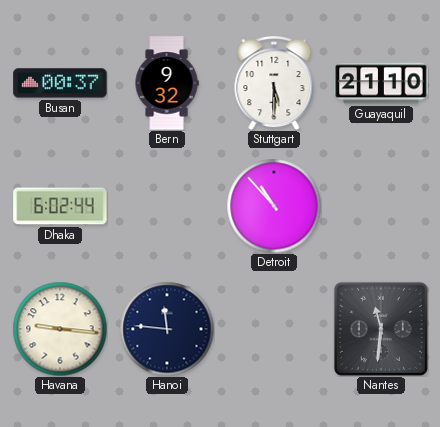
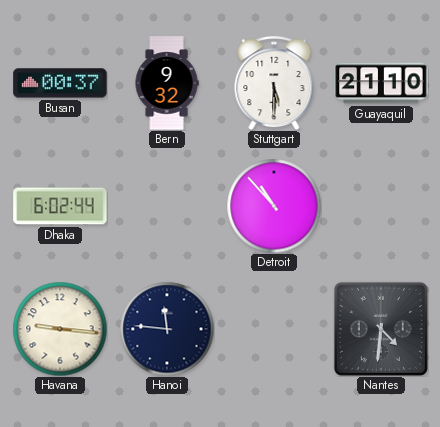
Nantes: 11:31 -> 4:31
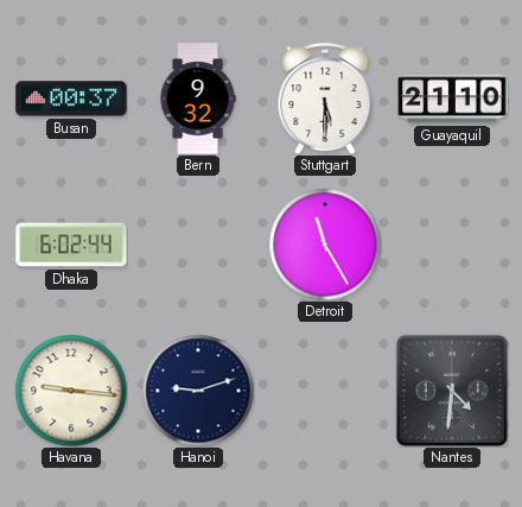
Detroit: 10:53 -> 11:25
Hanoi: 11:46 -> 9:12
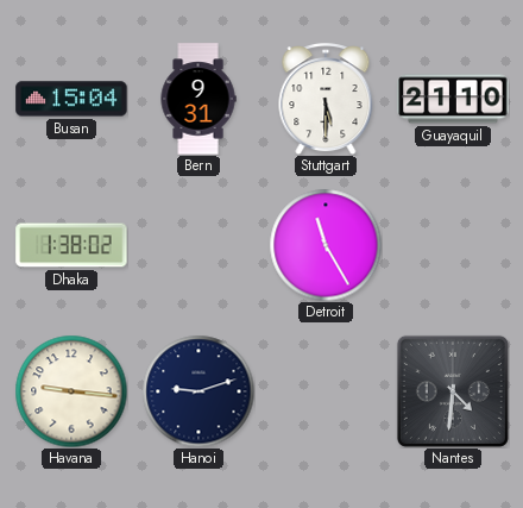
Busan: 00:37 -> 15:04
Bern: 9:32 -> 9:31
Dhaka: 6:02 -> 1:38
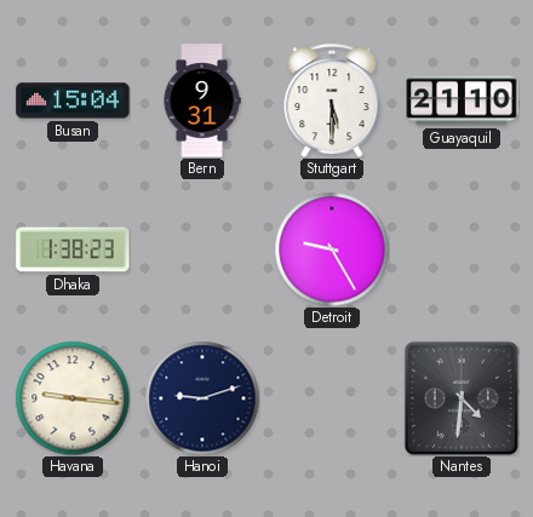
Dhaka: 1:38:02 -> 1:38:23
Detroit: 11:25 -> 9:25
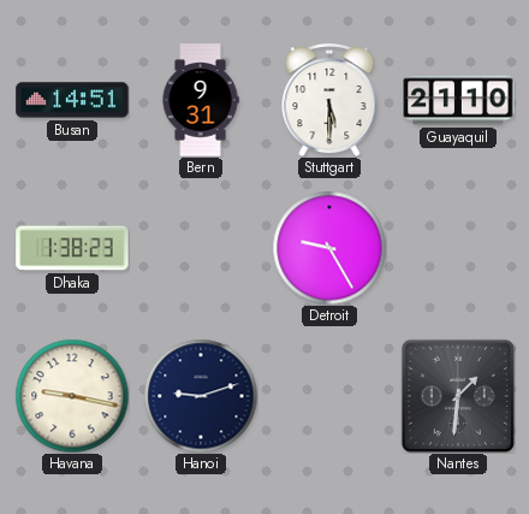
Busan: 15:04 -> 14:51
Havana: 9:16 -> 9:17
Nantes: 4:31 -> 1:31
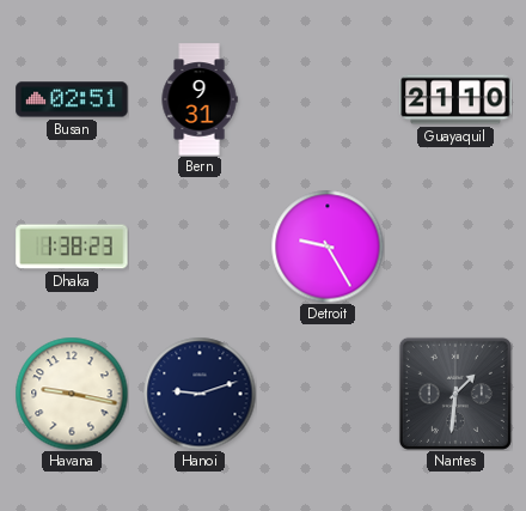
Busan: 14:51 -> 02:51
Stuttgart: 5:30 -> none
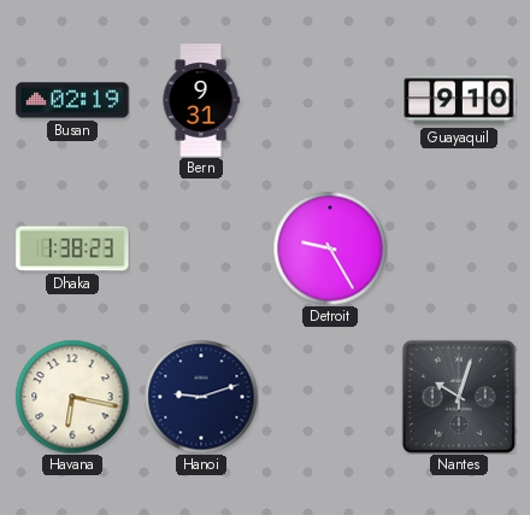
Busan: 02:51 -> 02:19
Guayaquil: 21:10 -> 9:10
Havana: 9:17 -> 6:17
Nantes: 1:31 -> 10:03
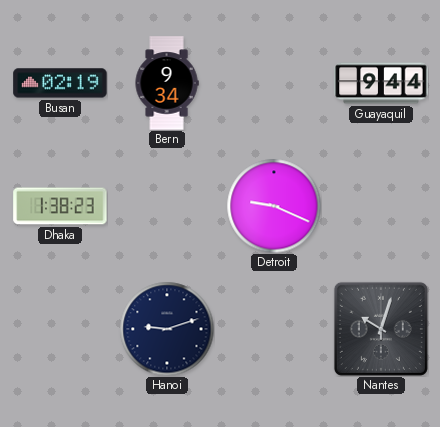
Bern: 9:31 -> 9:34
Guayaquil: 9:10 -> 9:44
Detroit: 9:25 -> 9:19
Havana: 6:17 -> none
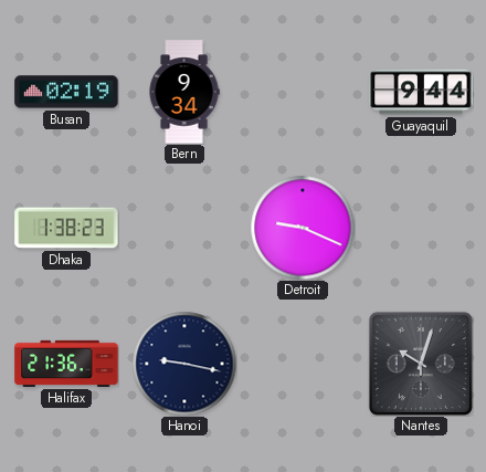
Halifax: none -> 21:36
Hanoi: 9:12 -> 9:17
